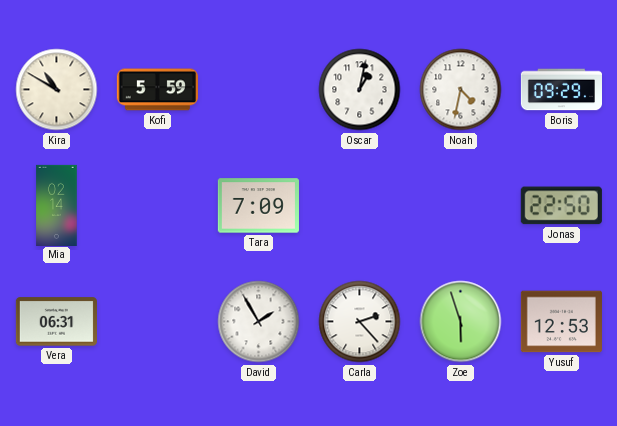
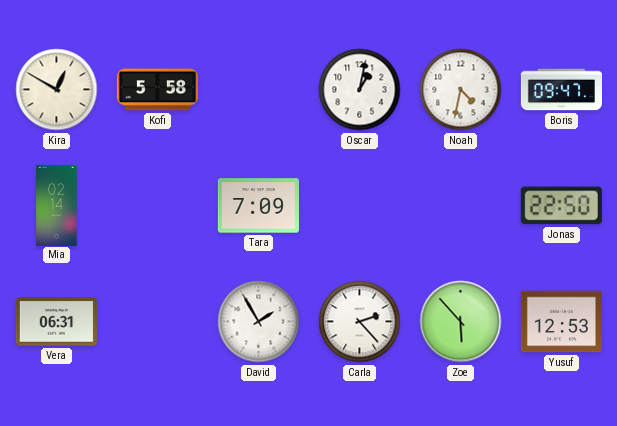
Kira: 10:50 -> 12:50
Kofi: 5:59 -> 5:58
Boris: 09:29 -> 09:47
Zoe: 5:57 -> 5:53
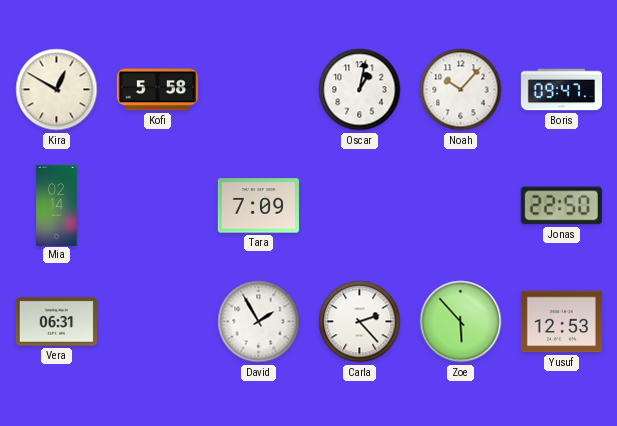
Noah: 4:32 -> 10:07
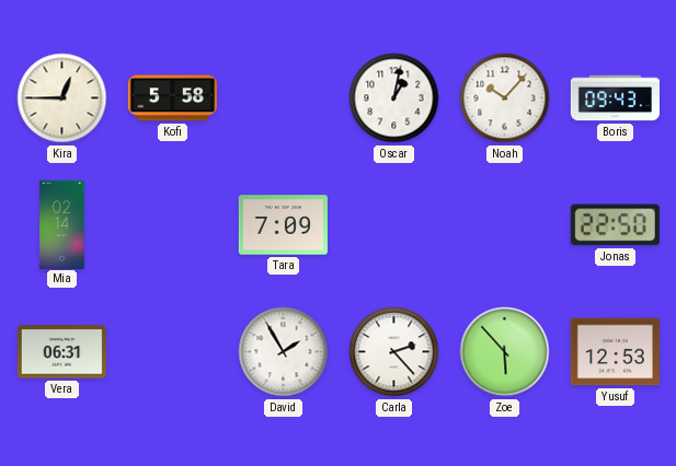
Kira: 12:50 -> 12:45
Boris: 09:47 -> 09:43
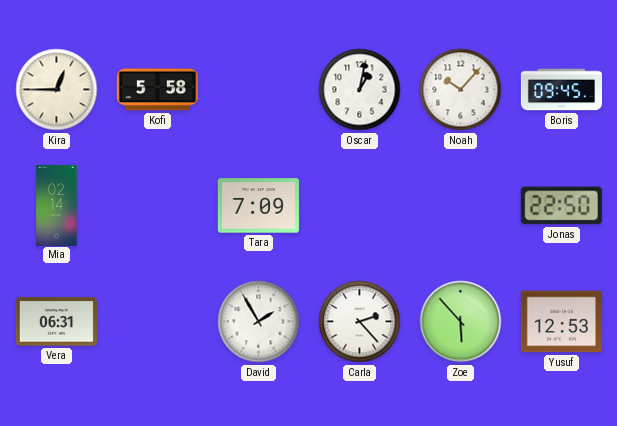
Boris: 09:43 -> 09:45
